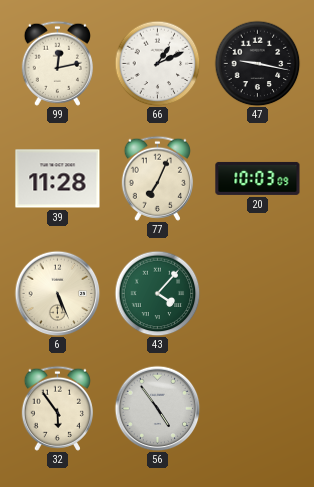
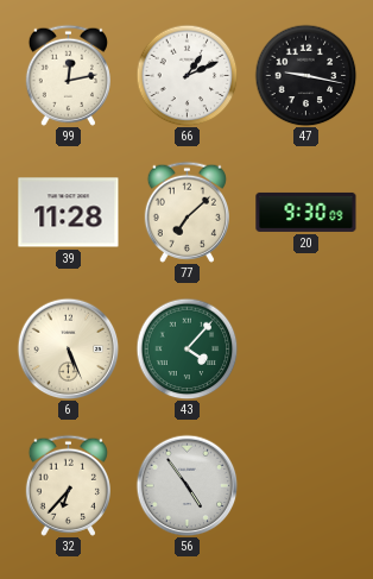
77: 7:04 -> 7:08
20: 10:03 -> 9:30
32: 5:54 -> 6:37
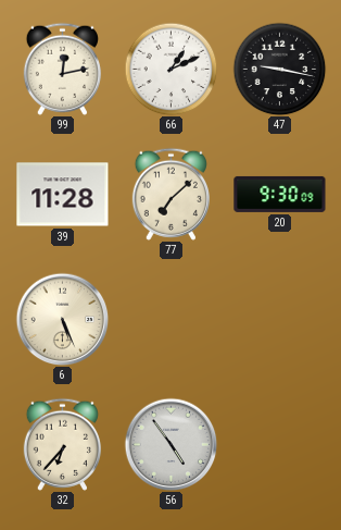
43: 4:07 -> none
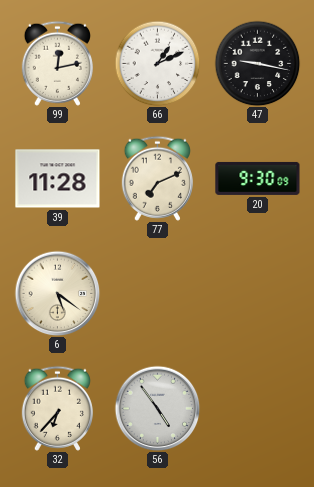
77: 7:08 -> 7:11
6: 5:26 -> 5:21
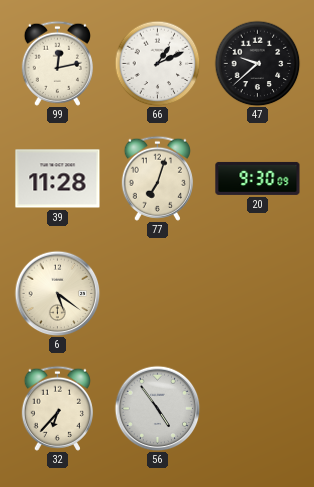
47: 9:17 -> 9:38
77: 7:11 -> 7:03
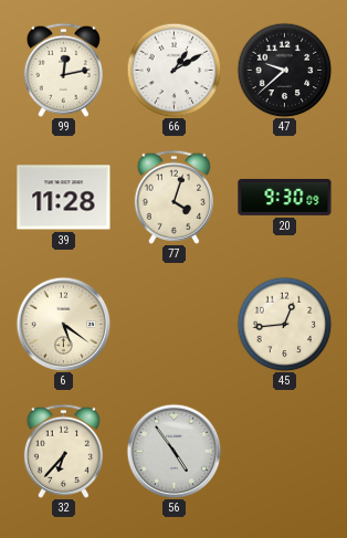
66: 1:11 -> 1:10
77: 7:03 -> 4:03
45: none -> 12:44
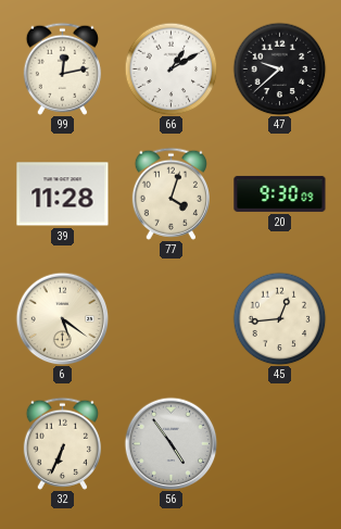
32: 6:37 -> 6:34
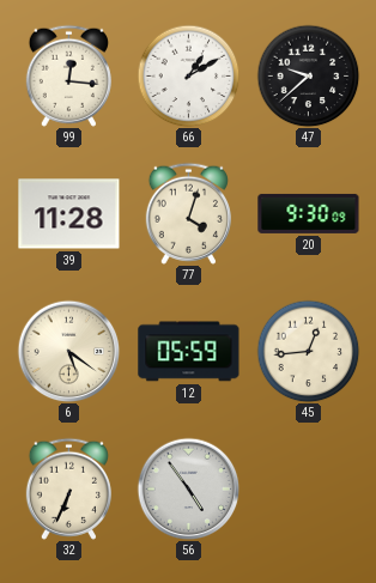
99: 12:13 -> 12:16
12: none -> 05:59
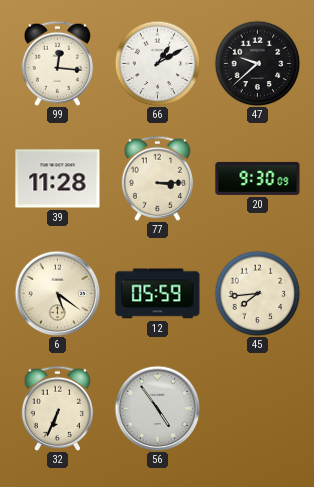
77: 4:03 -> 3:15
45: 12:44 -> 7:44
